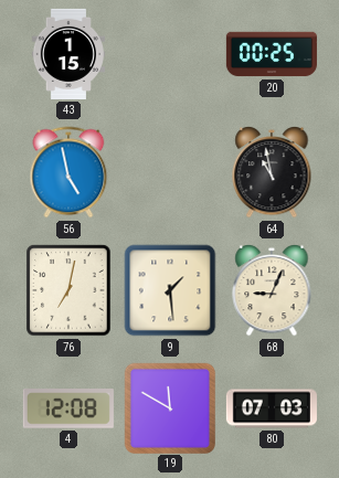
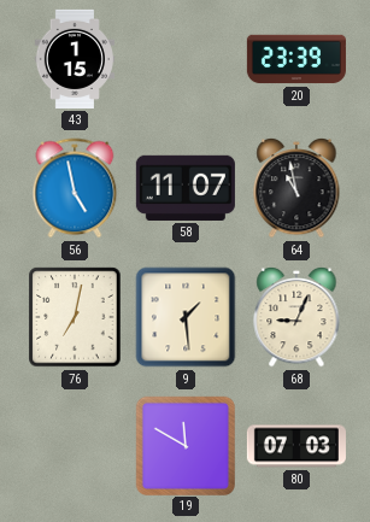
20: 00:25 -> 23:39
58: none -> 11:07
4: 12:08 -> none
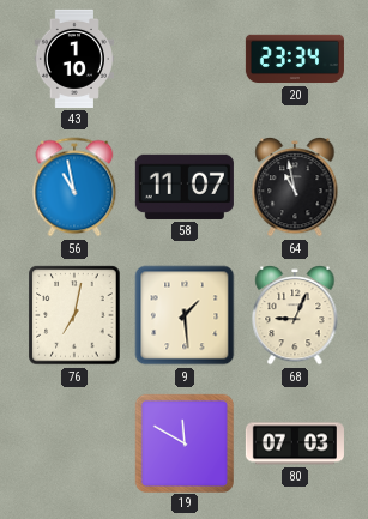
43: 1:15 -> 1:10
20: 23:39 -> 23:34
56: 4:58 -> 10:58
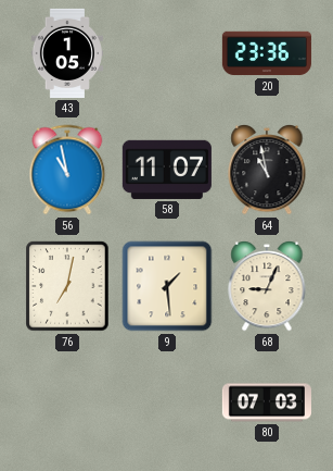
43: 1:10 -> 1:05
20: 23:34 -> 23:36
19: 11:50 -> none
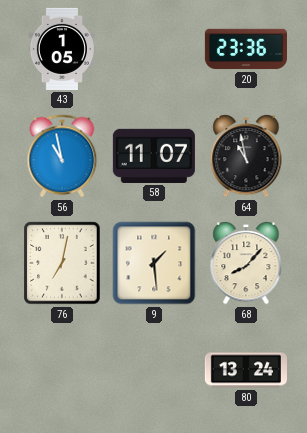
68: 9:04 -> 8:07
80: 07:03 -> 13:24
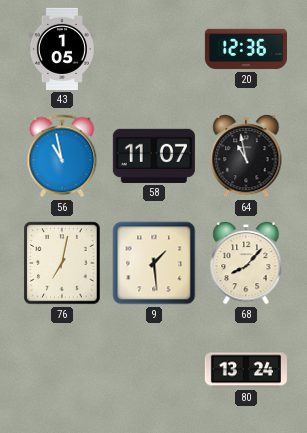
20: 23:36 -> 12:36
